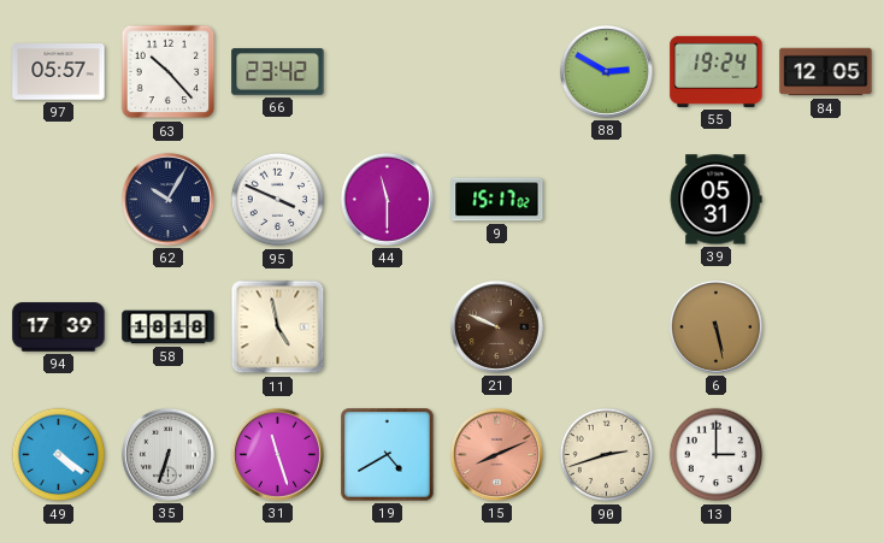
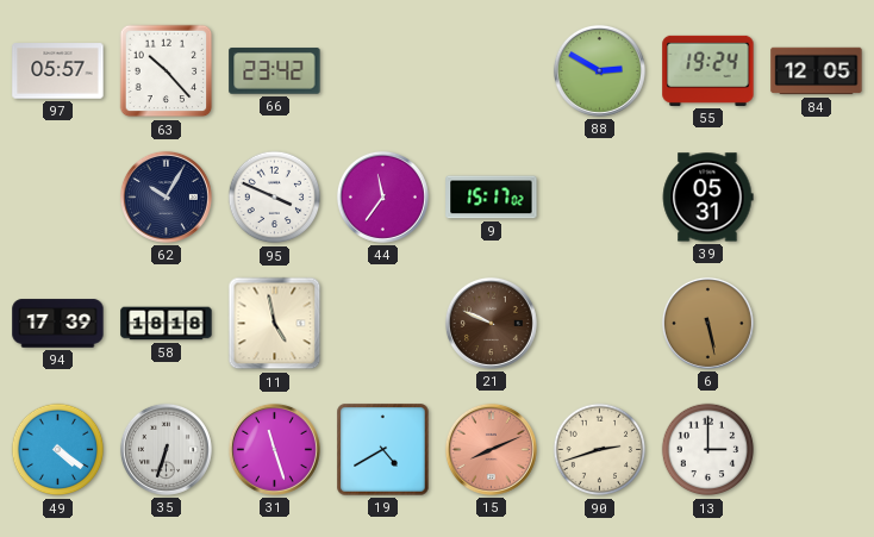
44: 11:30 -> 11:36
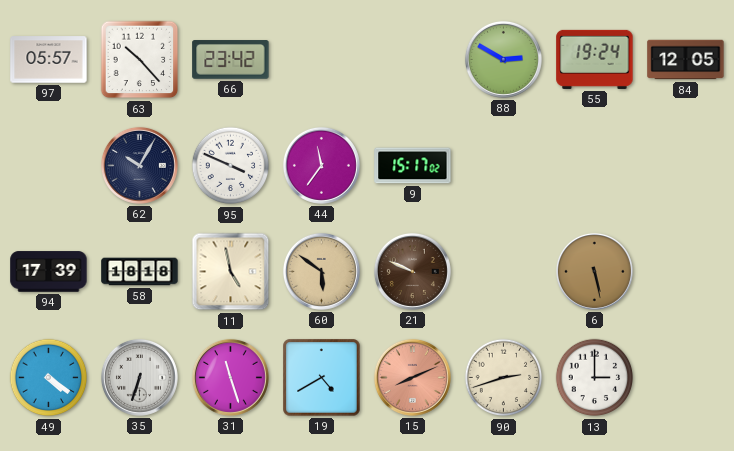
39: 05:31 -> none
60: none -> 5:51
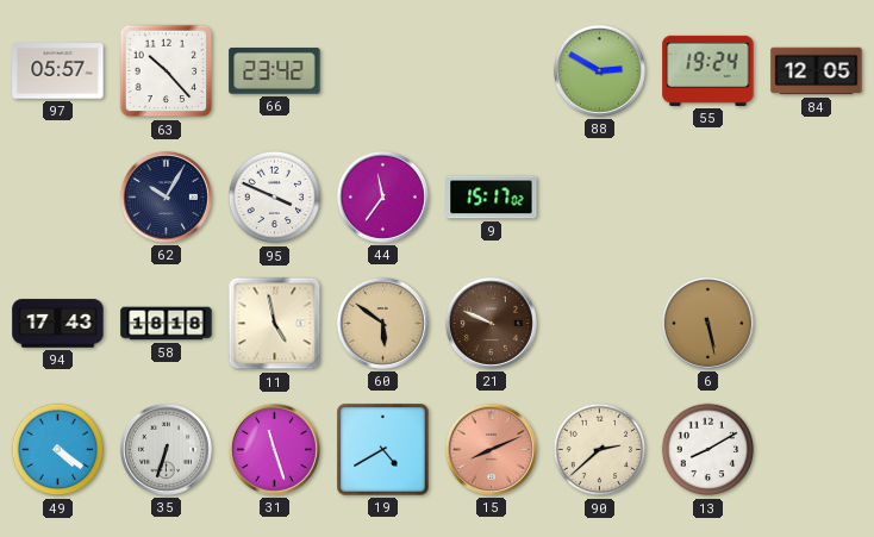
94: 17:39 -> 17:43
90: 2:42 -> 2:38
13: 3:00 -> 8:10
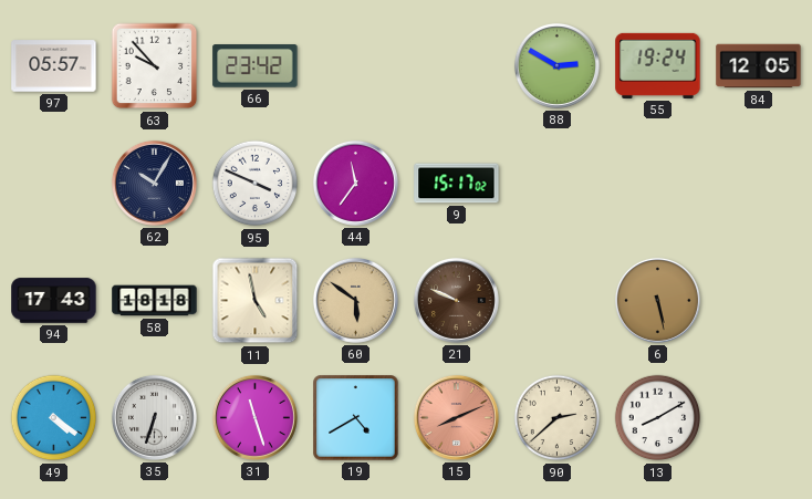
63: 10:23 -> 9:53
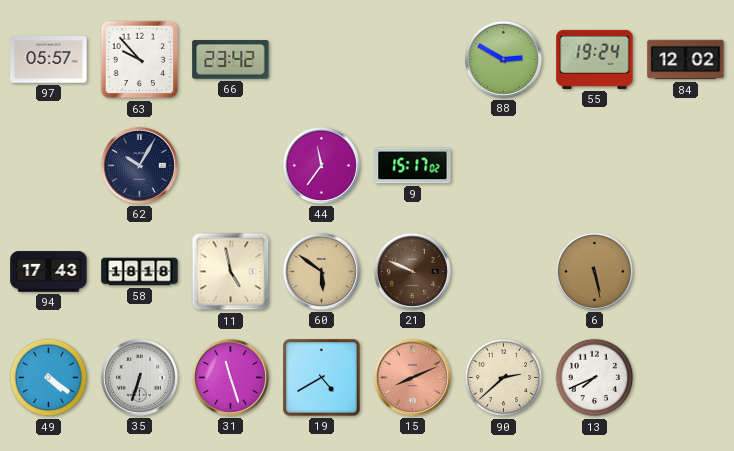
84: 12:05 -> 12:02
95: 3:49 -> none
13: 8:10 -> 7:41
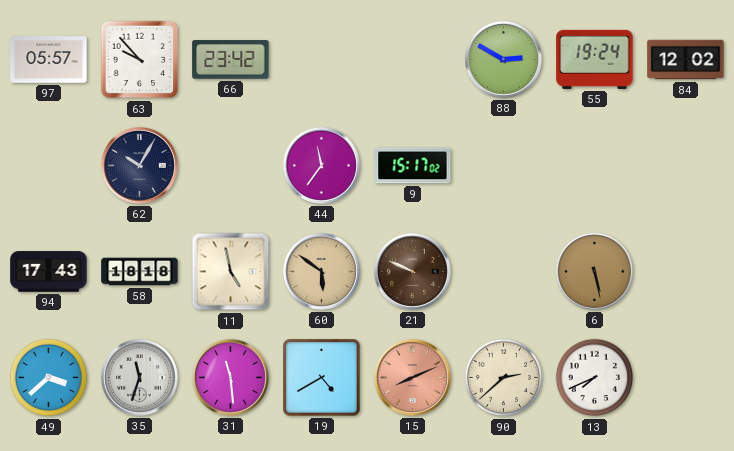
49: 4:21 -> 3:38
35: 6:33 -> 11:33
31: 11:27 -> 11:29
